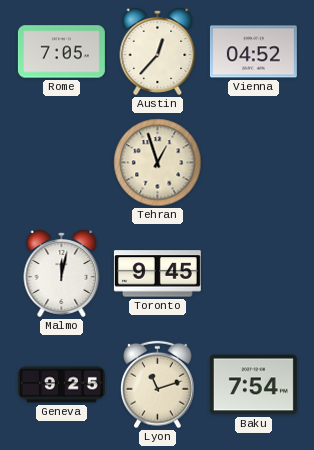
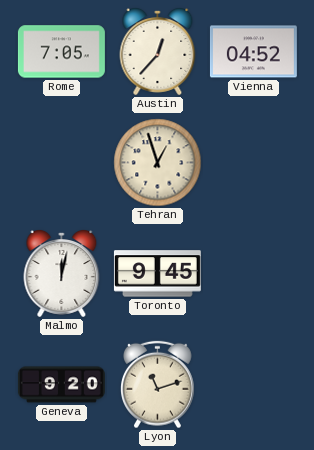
Geneva: 9:25 -> 9:20
Baku: 7:54 -> none
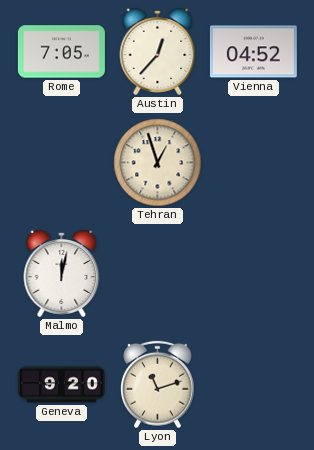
Toronto: 9:45 -> none
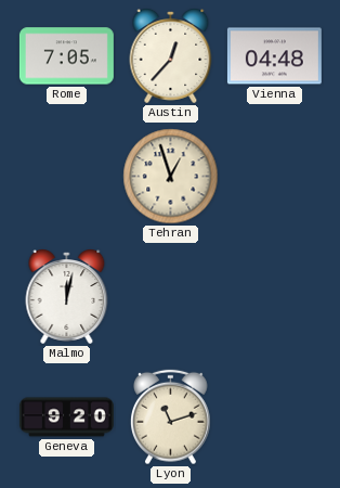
Vienna: 04:52 -> 04:48
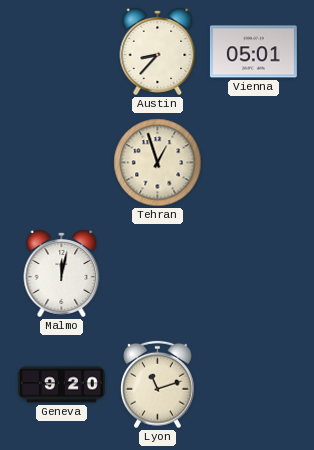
Rome: 7:05 -> none
Austin: 12:37 -> 8:37
Vienna: 04:48 -> 05:01
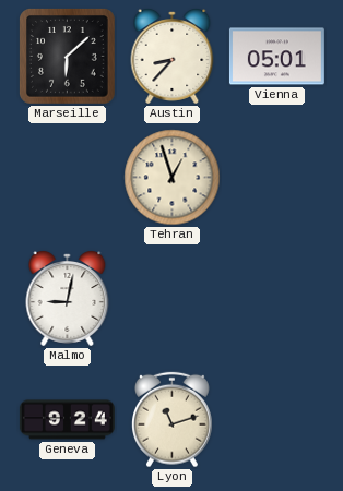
Marseille: none -> 6:08
Malmo: 12:02 -> 9:02
Geneva: 9:20 -> 9:24
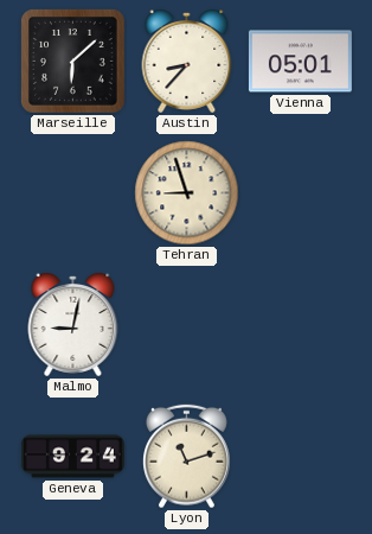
Tehran: 12:57 -> 8:57
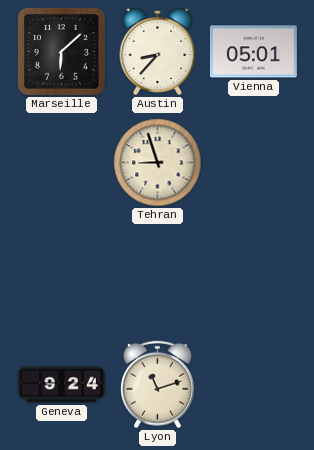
Malmo: 9:02 -> none
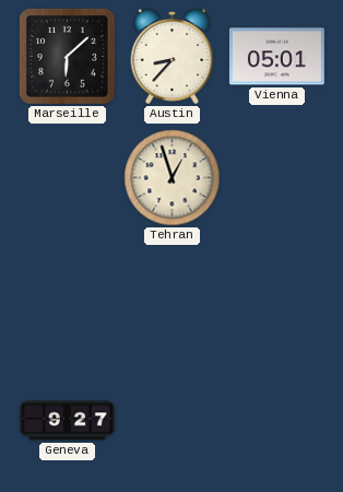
Tehran: 8:57 -> 12:57
Geneva: 9:24 -> 9:27
Lyon: 11:12 -> none
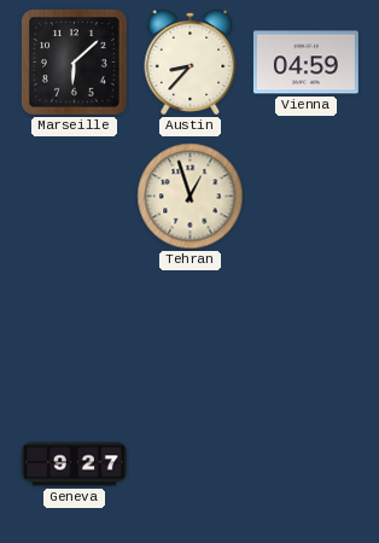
Vienna: 05:01 -> 04:59
